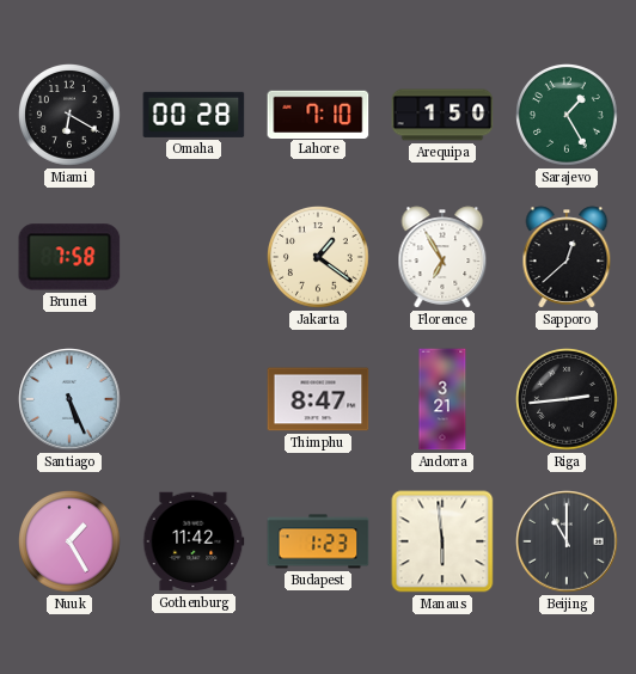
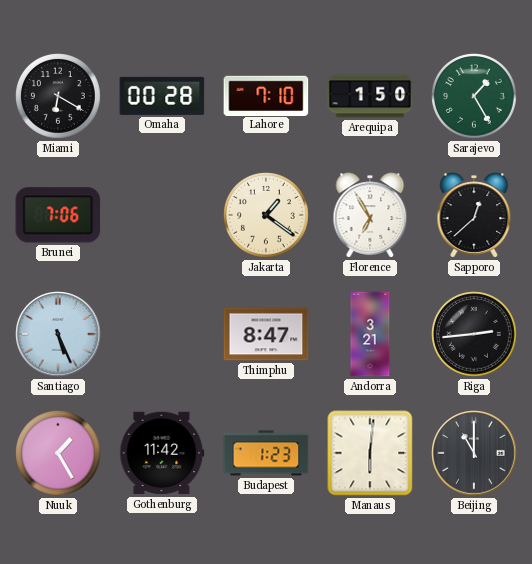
Brunei: 7:58 -> 7:06
Manaus: 5:59 -> 6:01
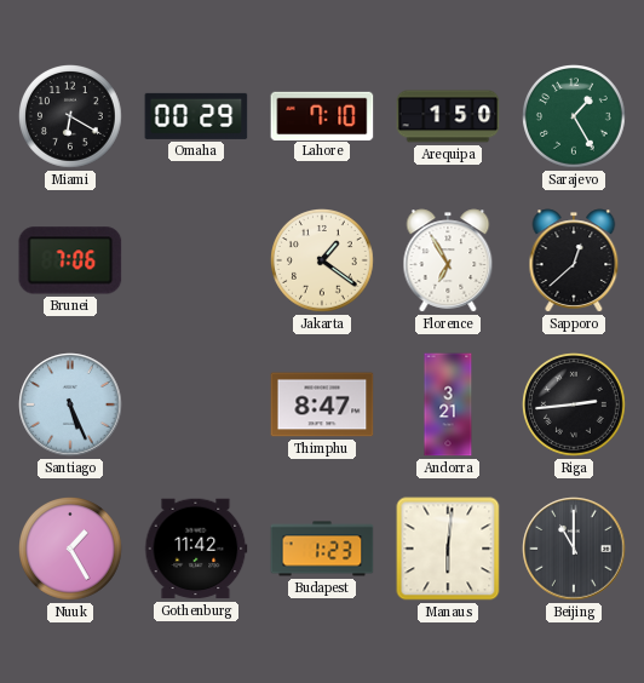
Omaha: 00:28 -> 00:29
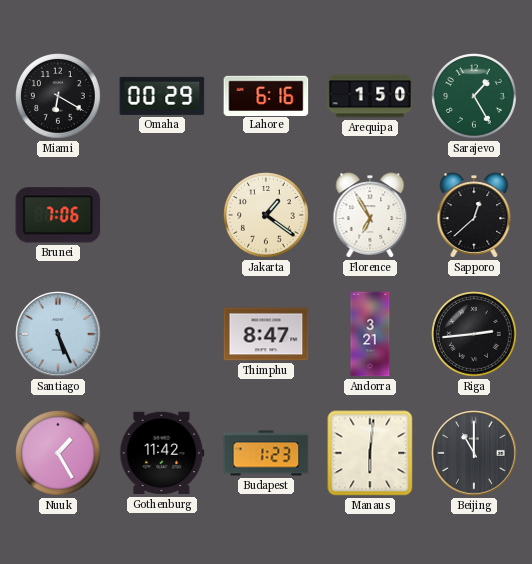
Lahore: 7:10 -> 6:16
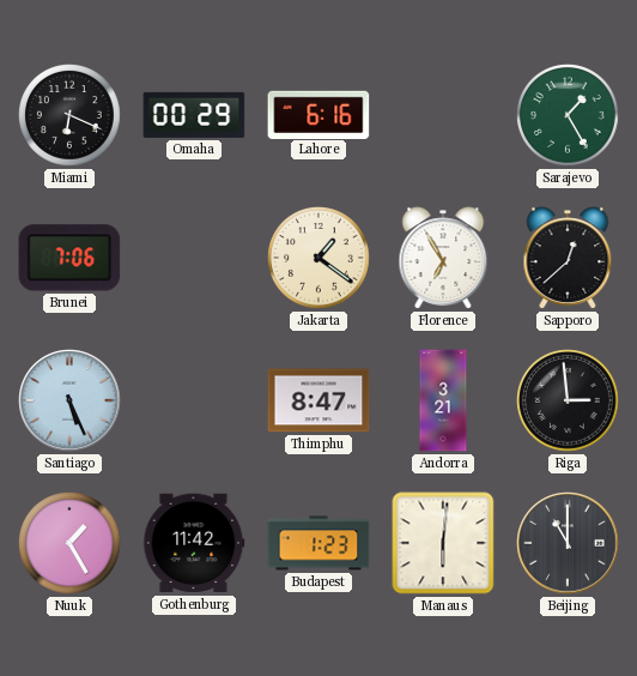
Miami: 6:20 -> 6:19
Arequipa: 1:50 -> none
Riga: 2:44 -> 2:59
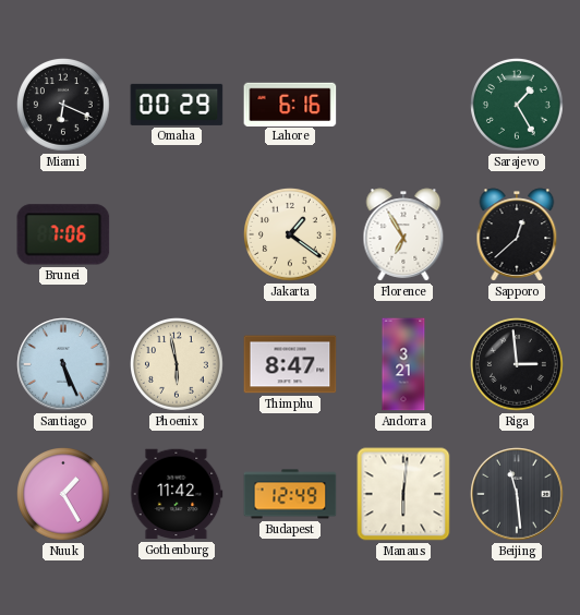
Phoenix: none -> 5:58
Budapest: 1:23 -> 12:49
Beijing: 11:00 -> 11:29
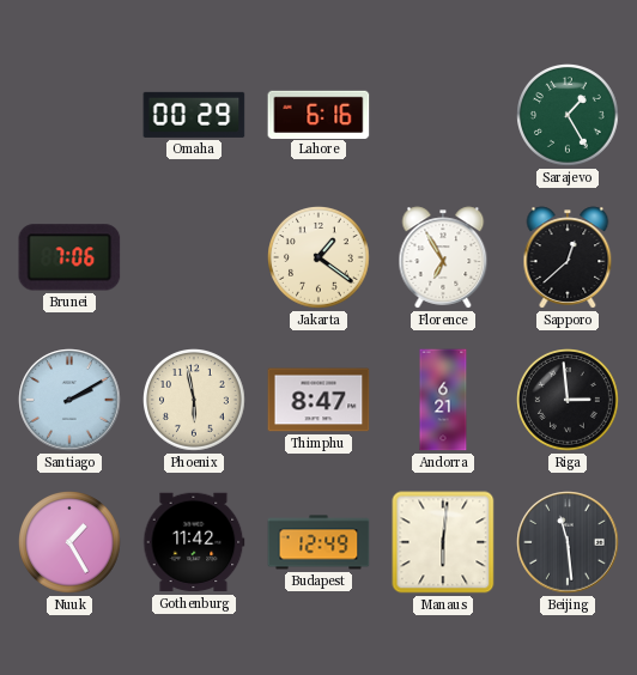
Miami: 6:19 -> none
Santiago: 5:26 -> 2:10
Andorra: 3:21 -> 6:21
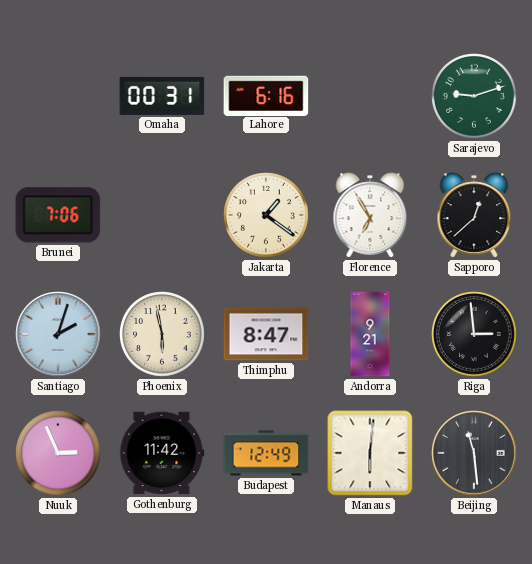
Omaha: 00:29 -> 00:31
Sarajevo: 1:25 -> 9:12
Santiago: 2:10 -> 2:03
Andorra: 6:21 -> 9:21
Nuuk: 1:25 -> 2:56
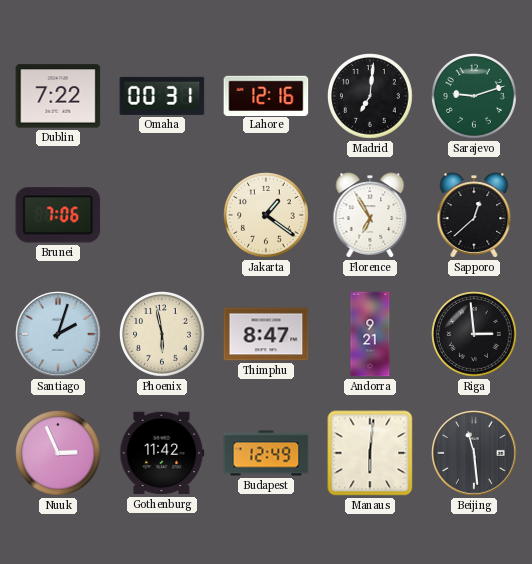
Dublin: none -> 7:22
Lahore: 6:16 -> 12:16
Madrid: none -> 7:01
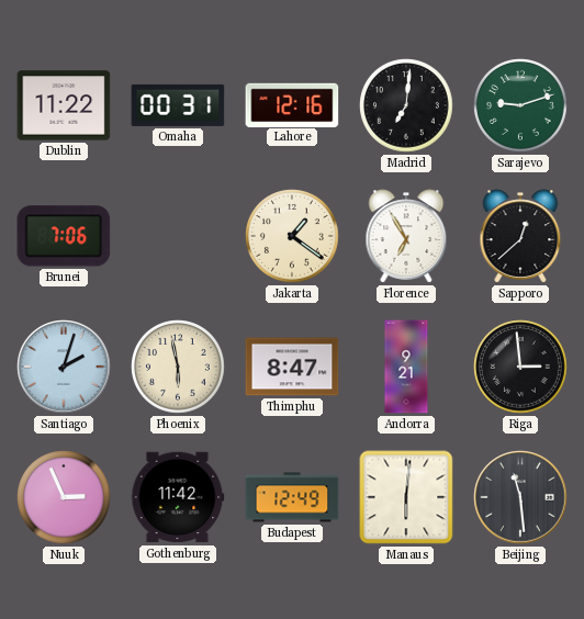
Dublin: 7:22 -> 11:22
